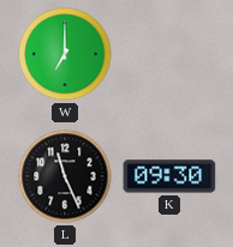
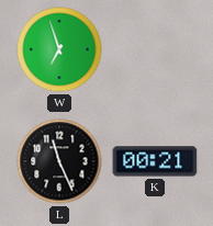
W: 7:00 -> 6:57
K: 09:30 -> 00:21
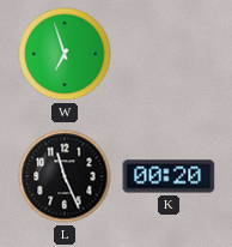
K: 00:21 -> 00:20
